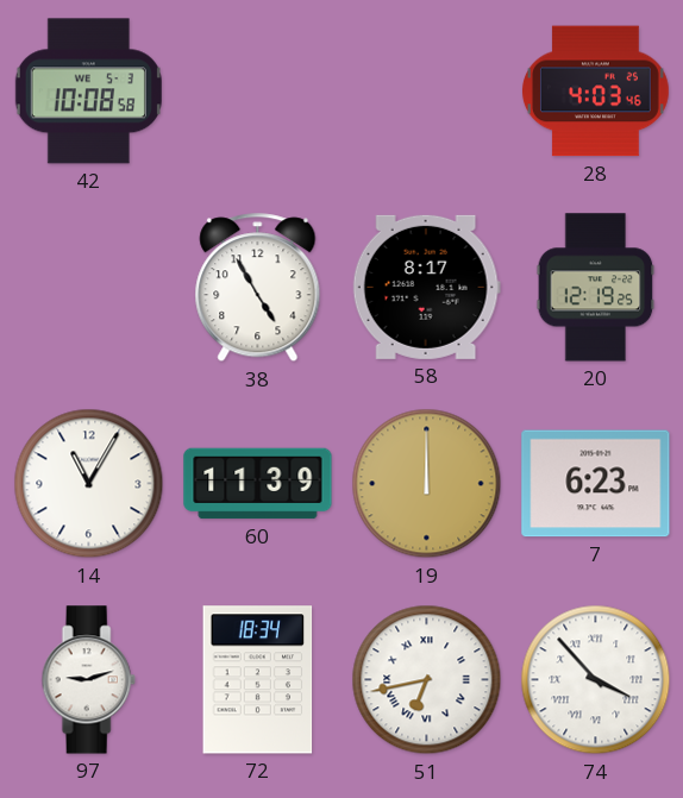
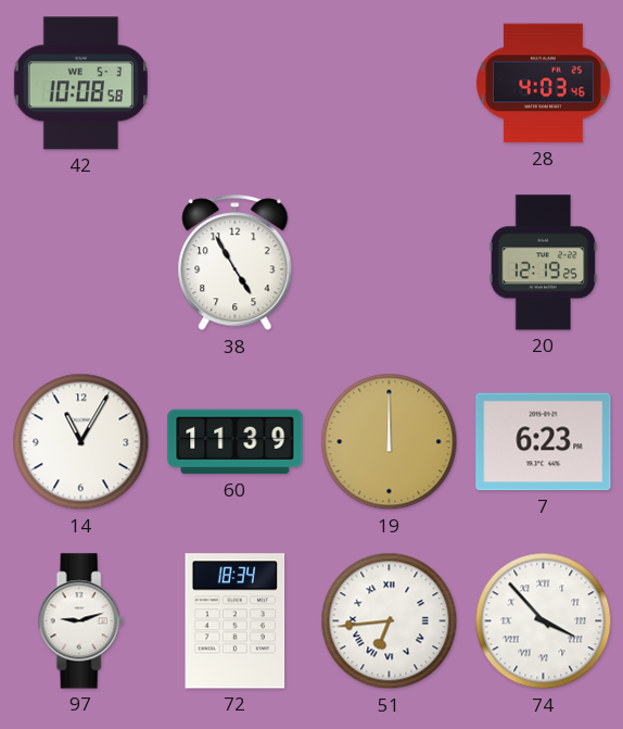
58: 8:17 -> none
51: 6:43 -> 6:44
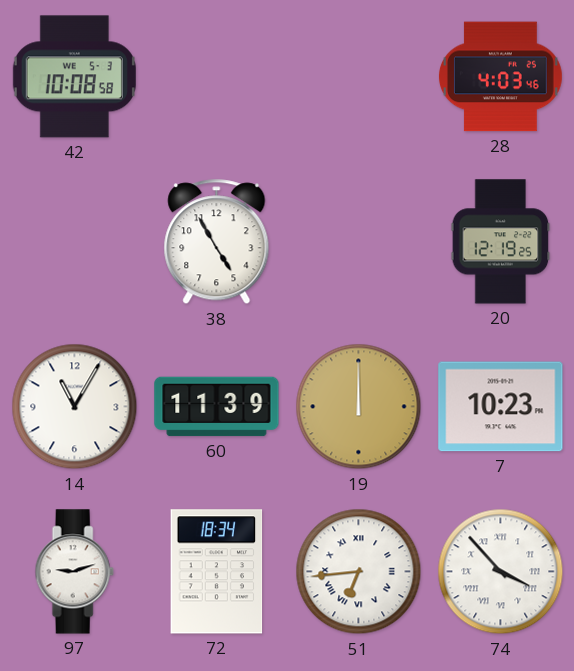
7: 6:23 -> 10:23
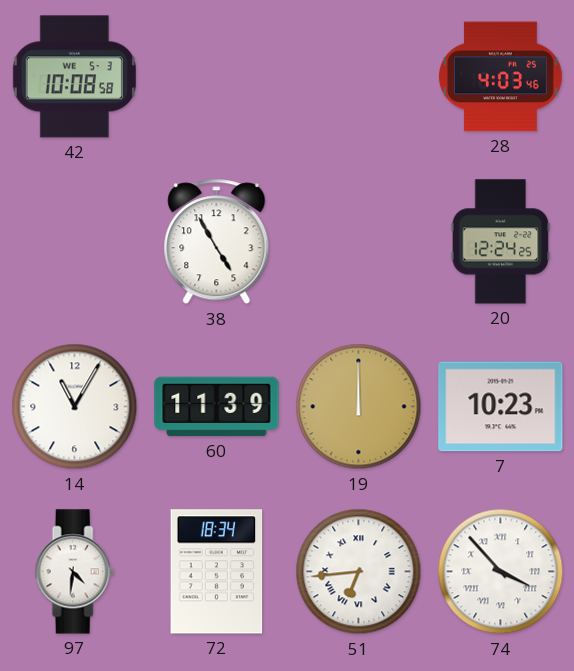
20: 12:19 -> 12:24
97: 9:12 -> 4:31
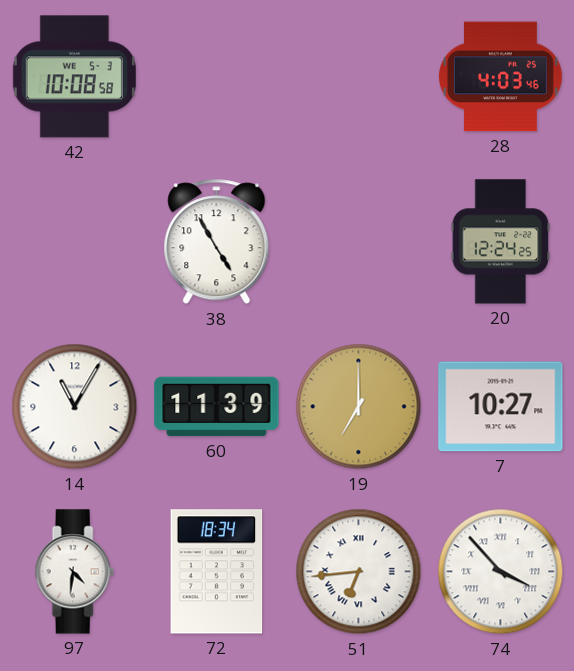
19: 12:00 -> 7:00
7: 10:23 -> 10:27
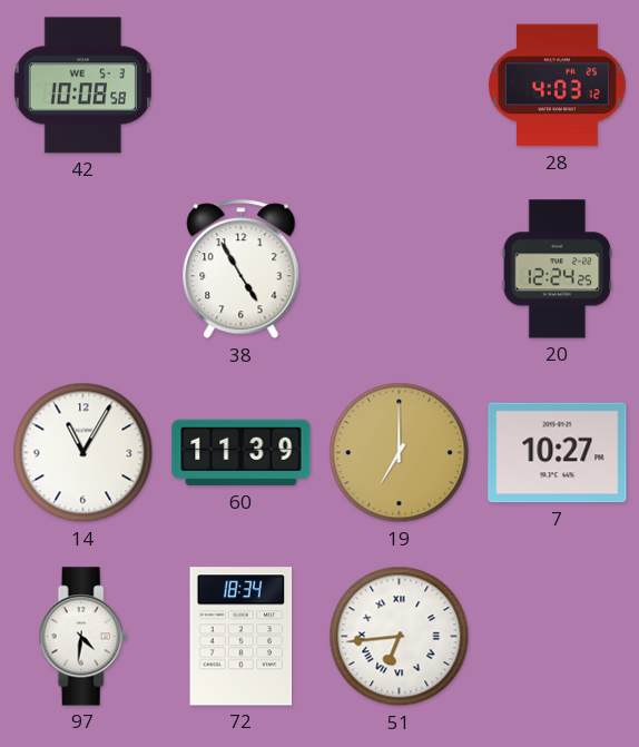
28: 4:03:46 -> 4:03:12
74: 3:53 -> none
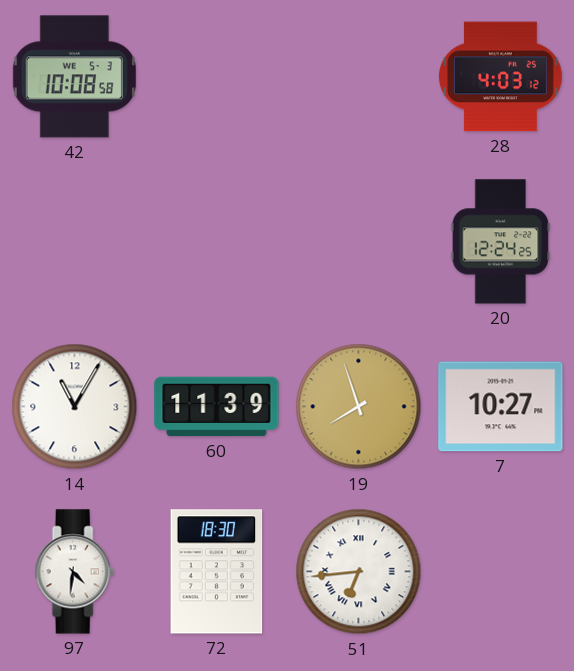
38: 4:55 -> none
19: 7:00 -> 7:57
72: 18:34 -> 18:30
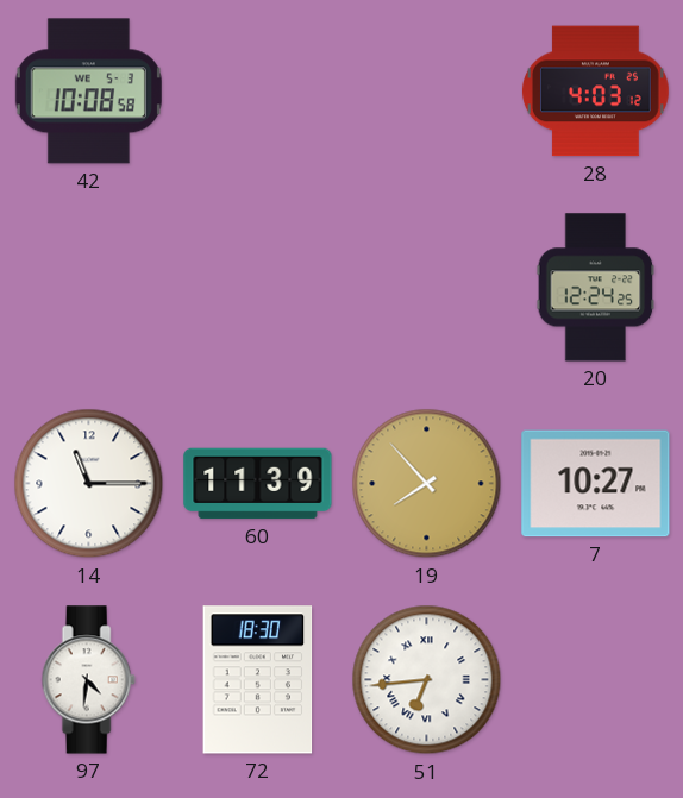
14: 11:05 -> 11:15
19: 7:57 -> 7:53
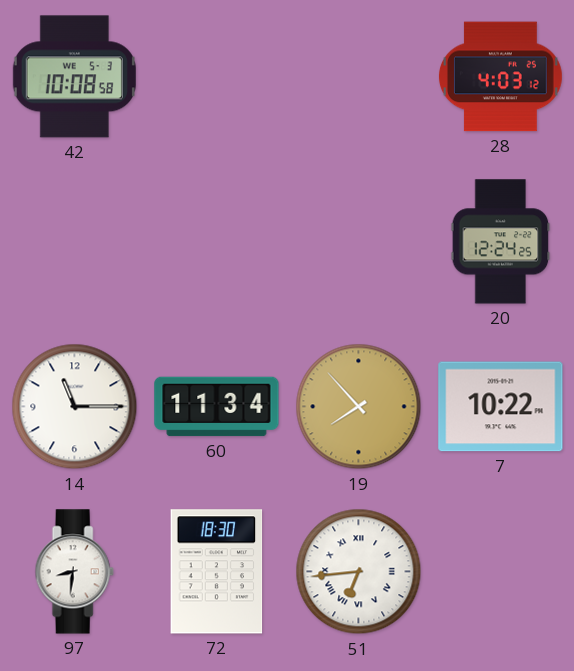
60: 11:39 -> 11:34
7: 10:27 -> 10:22
97: 4:31 -> 8:31
